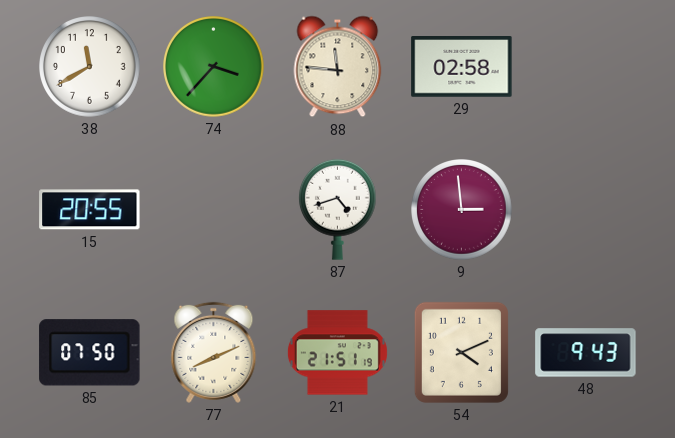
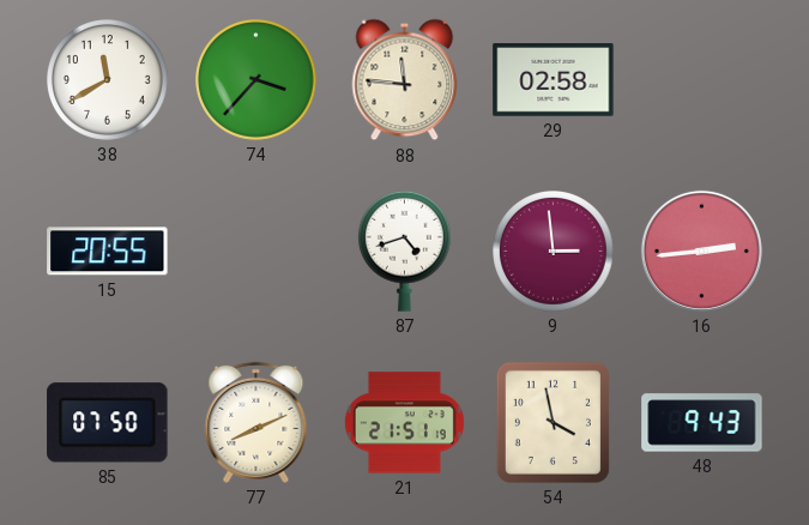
16: none -> 2:44
54: 4:11 -> 3:58
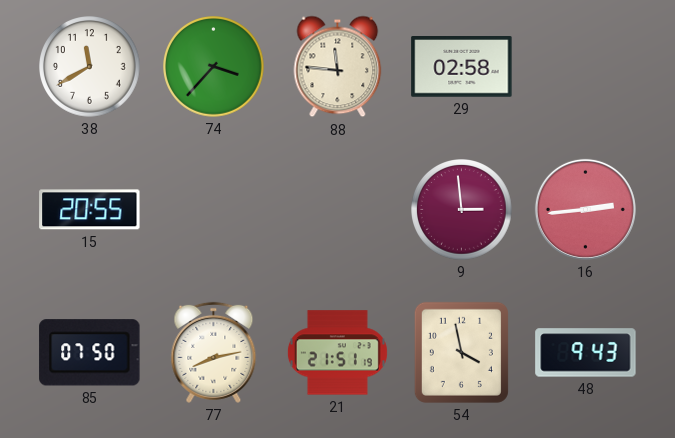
87: 4:42 -> none
77: 8:11 -> 8:13
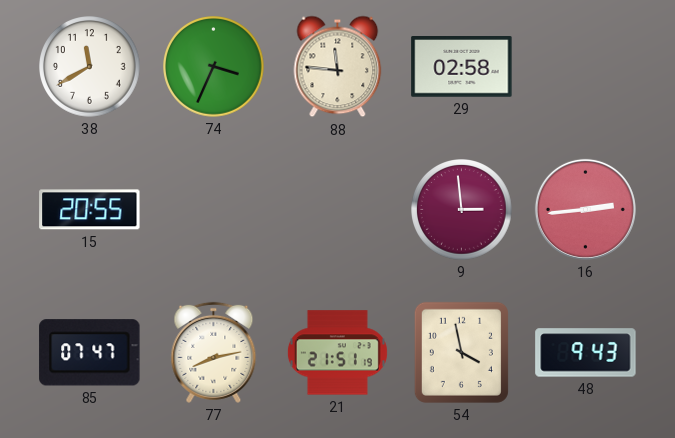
74: 3:37 -> 3:34
85: 07:50 -> 07:47
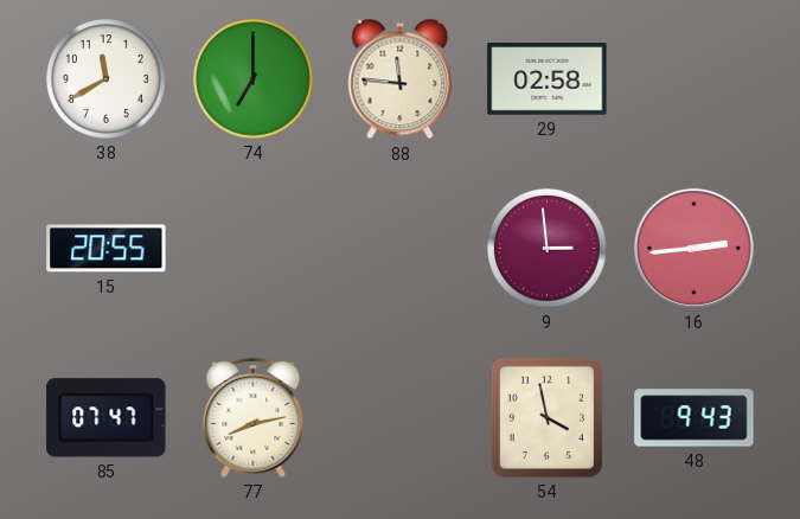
74: 3:34 -> 7:00
21: 21:51 -> none
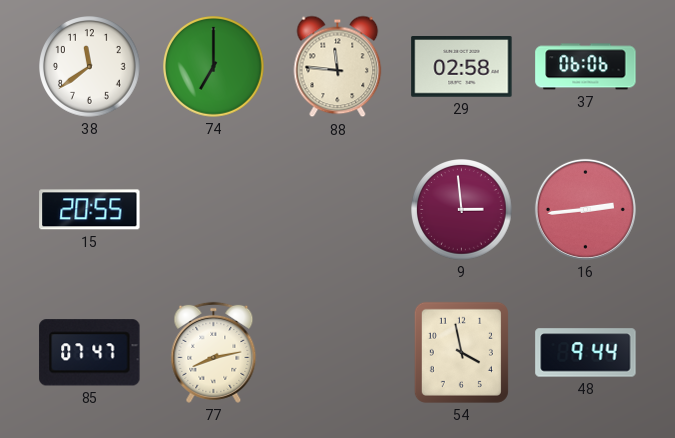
38: 11:40 -> 11:39
37: none -> 06:06
48: 9:43 -> 9:44
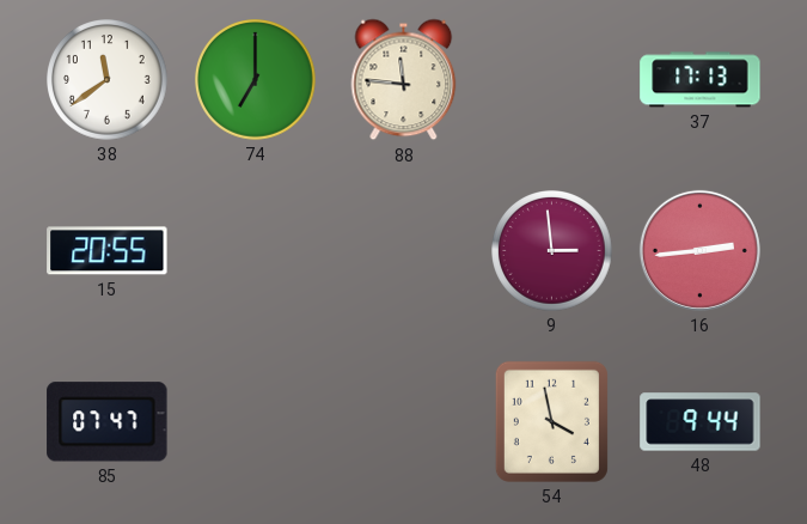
29: 02:58 -> none
37: 06:06 -> 17:13
77: 8:13 -> none
